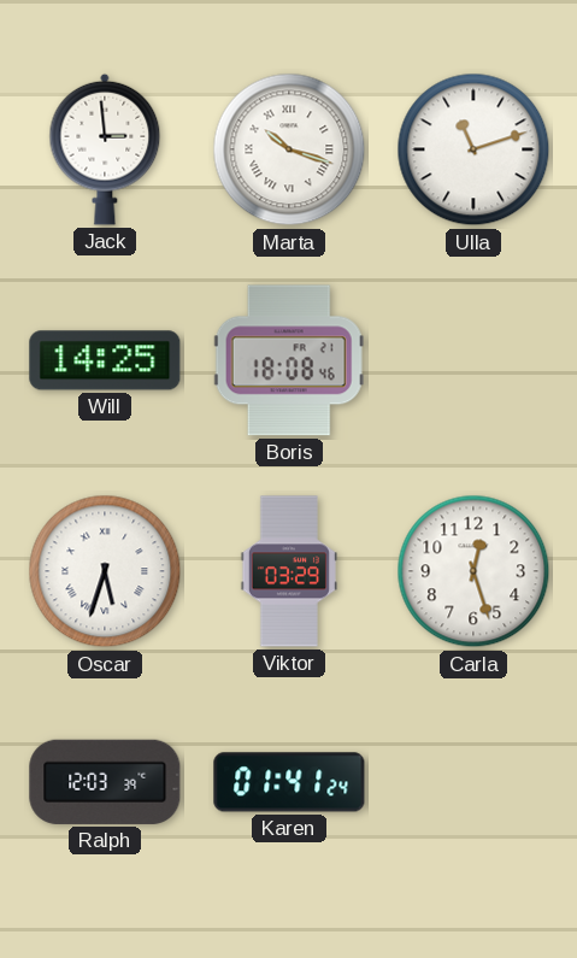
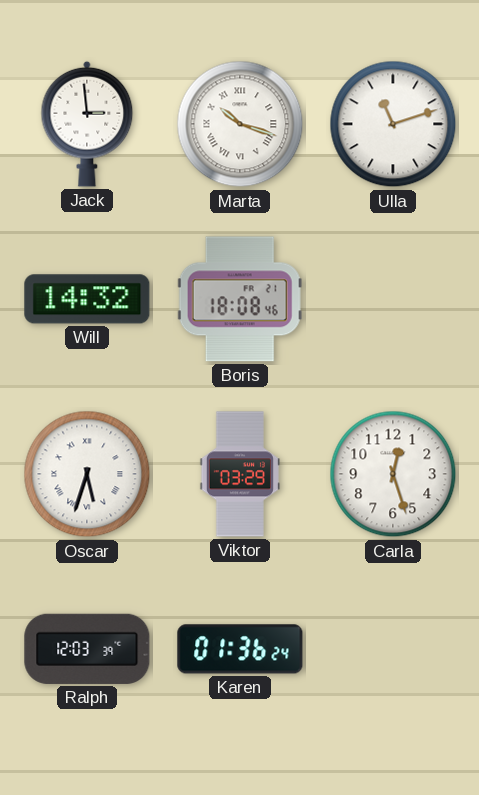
Will: 14:25 -> 14:32
Karen: 01:41 -> 01:36
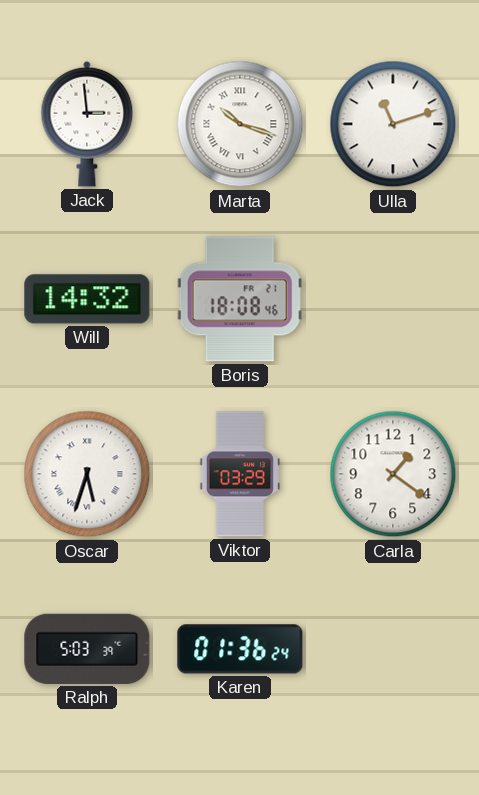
Carla: 12:27 -> 1:21
Ralph: 12:03 -> 5:03
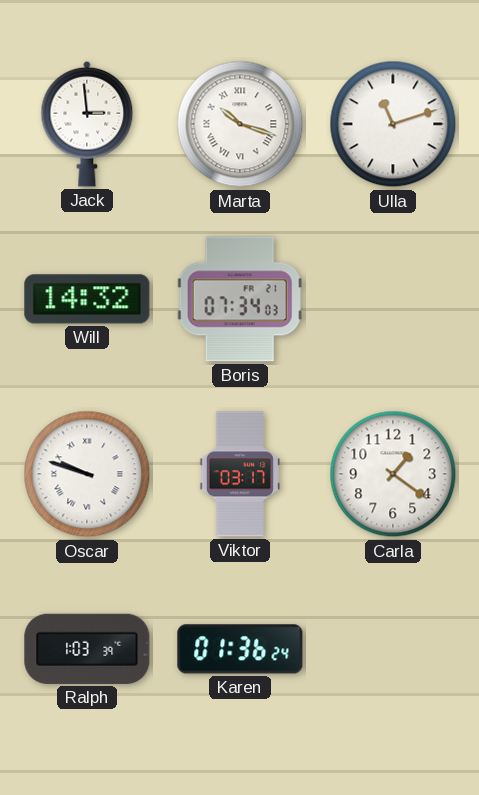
Boris: 18:08 -> 07:34
Oscar: 5:33 -> 9:48
Viktor: 03:29 -> 03:17
Ralph: 5:03 -> 1:03
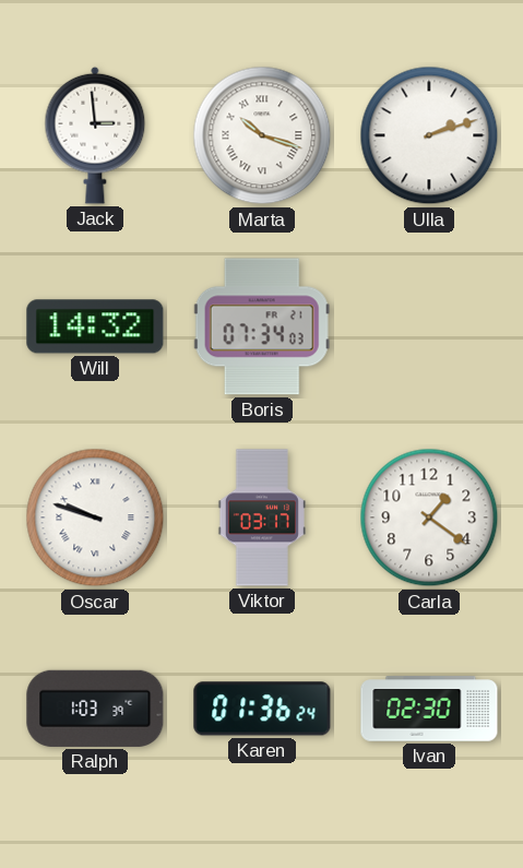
Ulla: 11:12 -> 2:12
Ivan: none -> 02:30
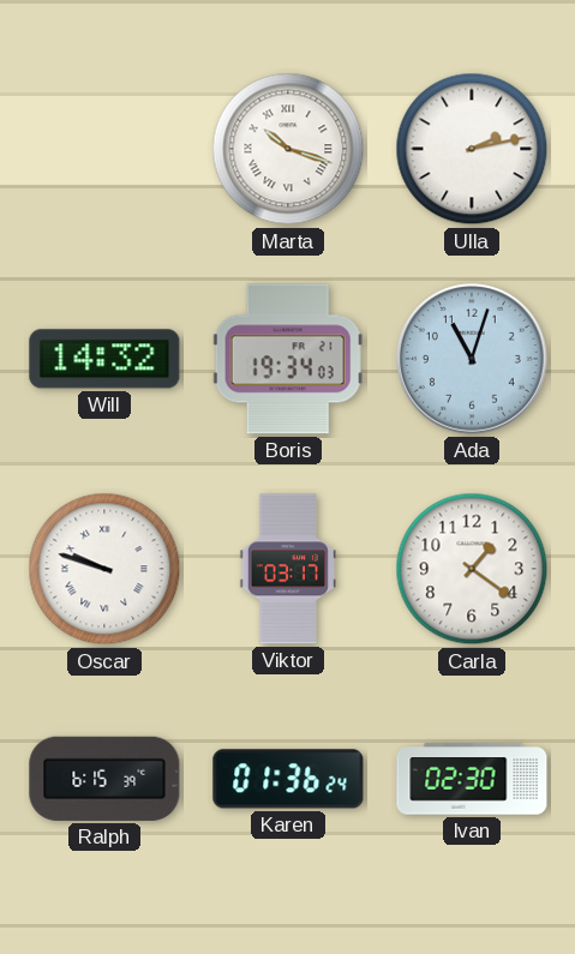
Jack: 2:59 -> none
Ulla: 2:12 -> 2:13
Boris: 07:34 -> 19:34
Ada: none -> 11:03
Ralph: 1:03 -> 6:15
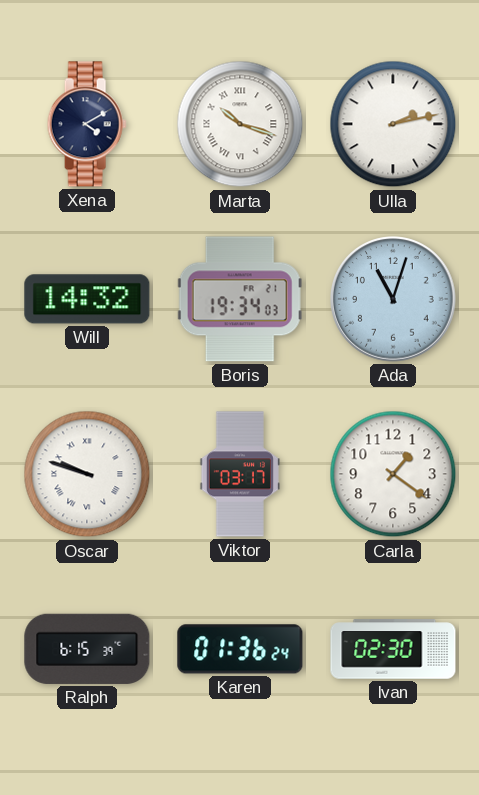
Xena: none -> 4:10
